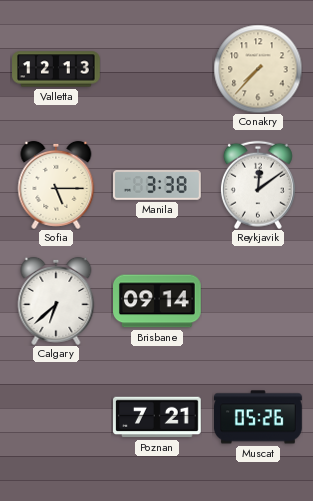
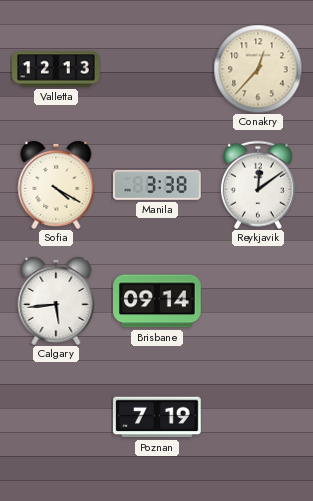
Conakry: 7:37 -> 12:37
Sofia: 5:15 -> 4:20
Calgary: 6:38 -> 5:44
Poznan: 7:21 -> 7:19
Muscat: 05:26 -> none
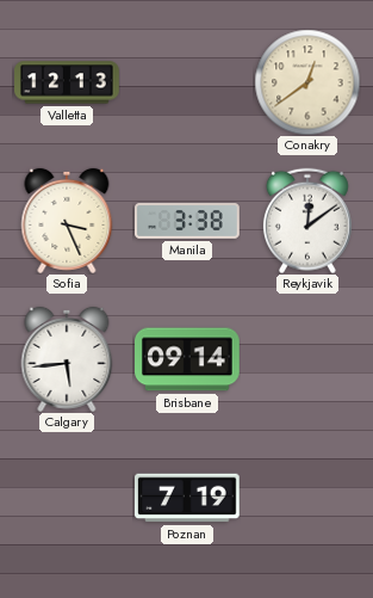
Conakry: 12:37 -> 12:39
Sofia: 4:20 -> 3:26
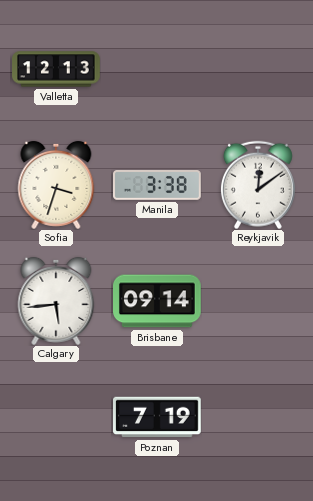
Conakry: 12:39 -> none
Sofia: 3:26 -> 3:33
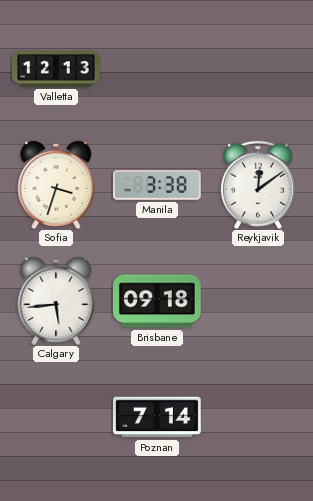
Brisbane: 09:14 -> 09:18
Poznan: 7:19 -> 7:14
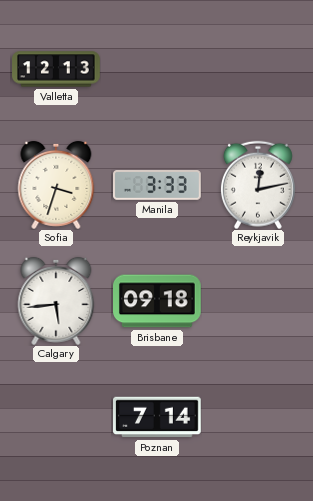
Manila: 3:38 -> 3:33
Reykjavik: 12:09 -> 12:13
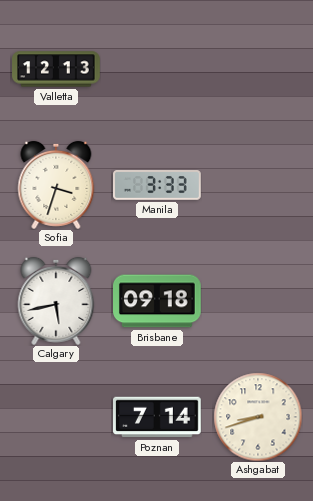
Reykjavik: 12:13 -> none
Calgary: 5:44 -> 5:43
Ashgabat: none -> 8:42
